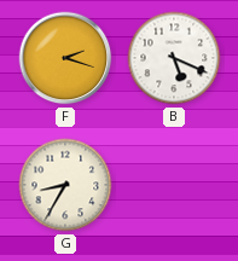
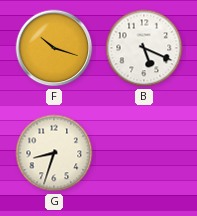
F: 2:18 -> 10:18
G: 8:35 -> 8:33
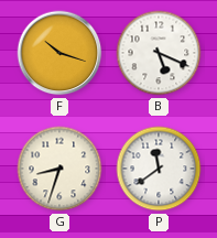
P: none -> 11:39
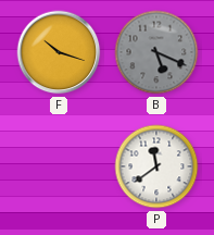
B dial: white -> grey
G: 8:33 -> none
